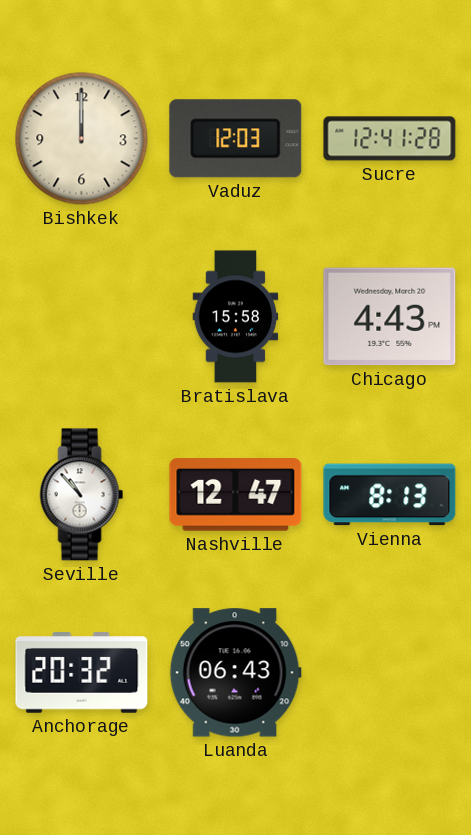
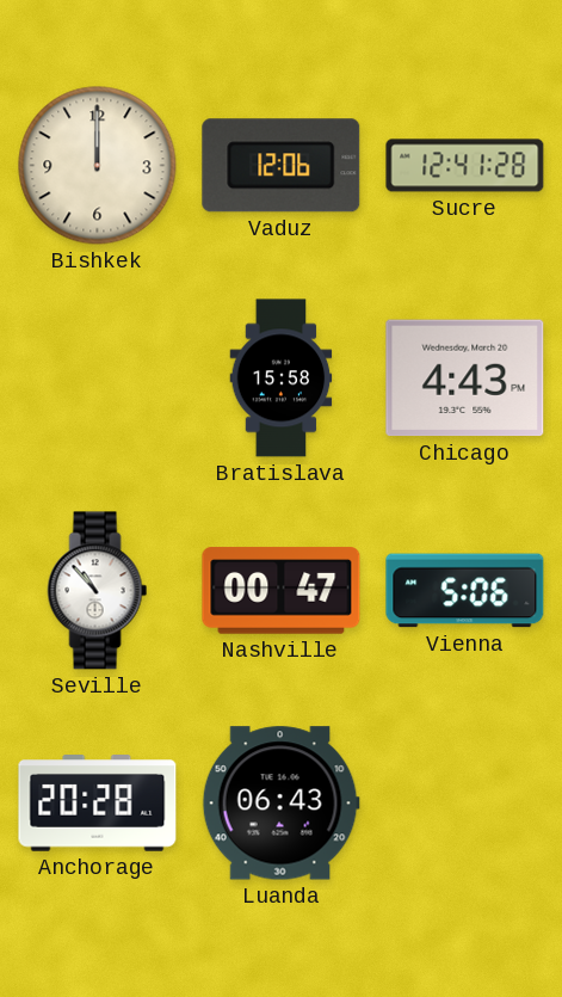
Vaduz: 12:03 -> 12:06
Nashville: 12:47 -> 00:47
Vienna: 8:13 -> 5:06
Anchorage: 20:32 -> 20:28
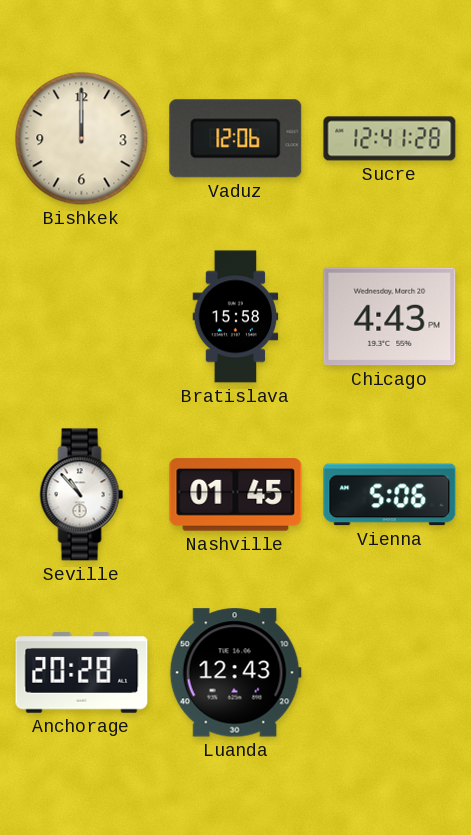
Nashville: 00:47 -> 01:45
Luanda: 06:43 -> 12:43
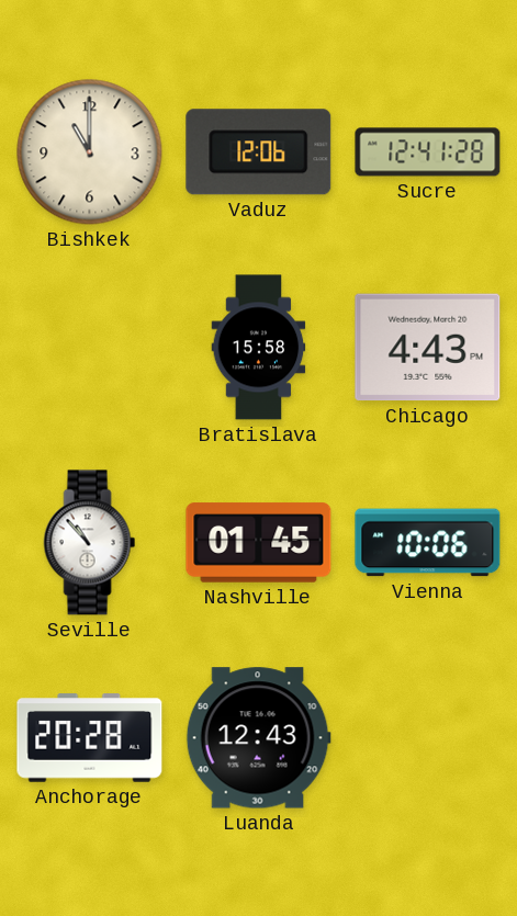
Bishkek: 12:00 -> 11:00
Vienna: 5:06 -> 10:06
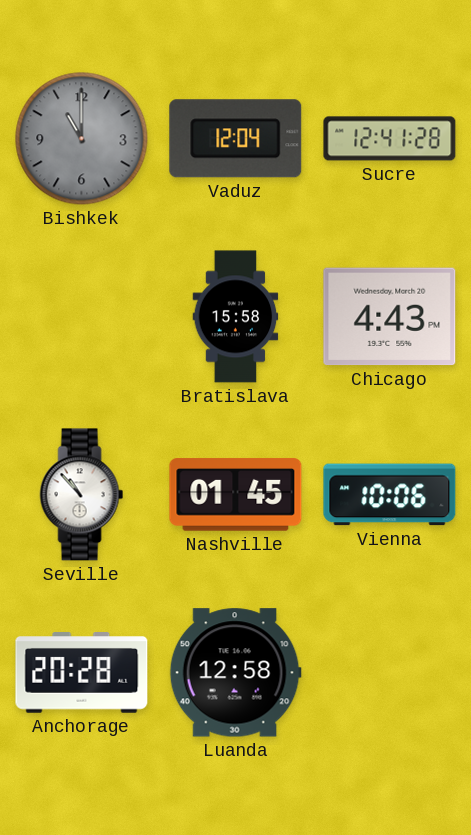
Bishkek dial: cream -> grey
Vaduz: 12:06 -> 12:04
Luanda: 12:43 -> 12:58
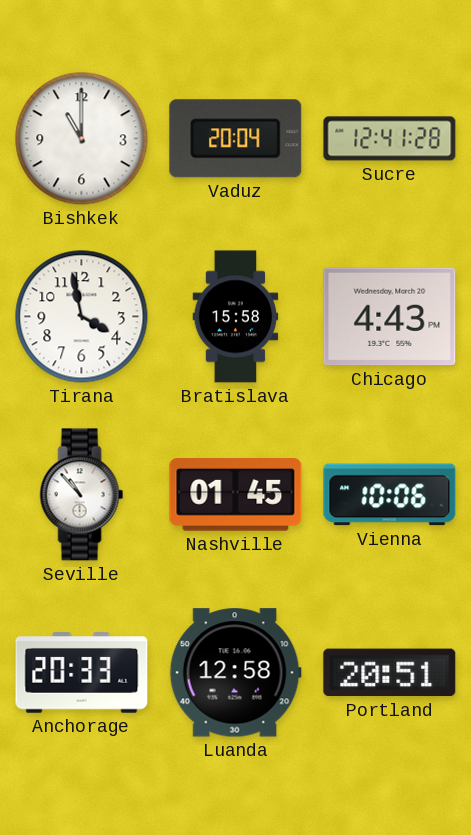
Bishkek dial: grey -> white
Vaduz: 12:04 -> 20:04
Tirana: none -> 3:58
Anchorage: 20:28 -> 20:33
Portland: none -> 20:51
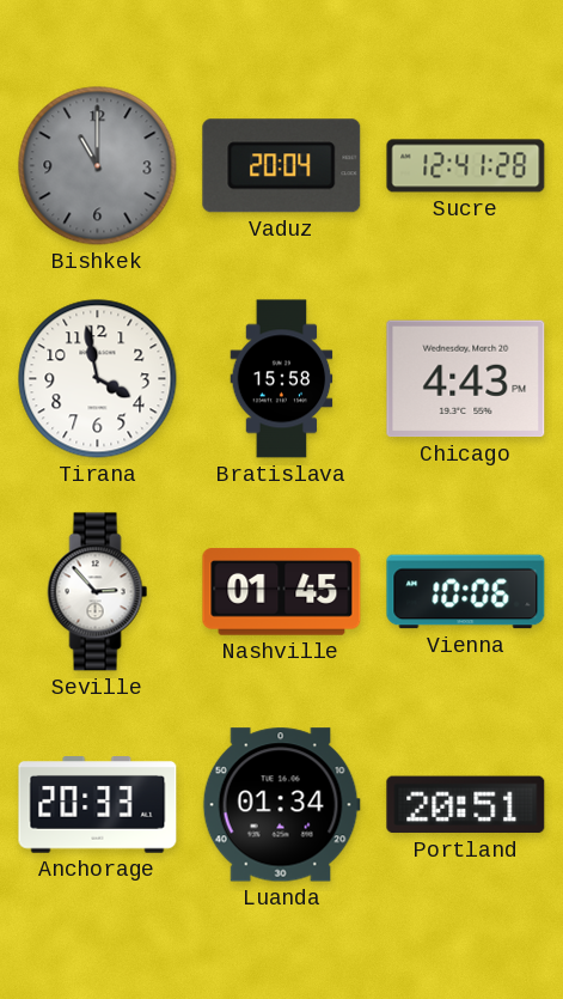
Bishkek dial: white -> grey
Seville: 10:53 -> 2:53
Luanda: 12:58 -> 01:34
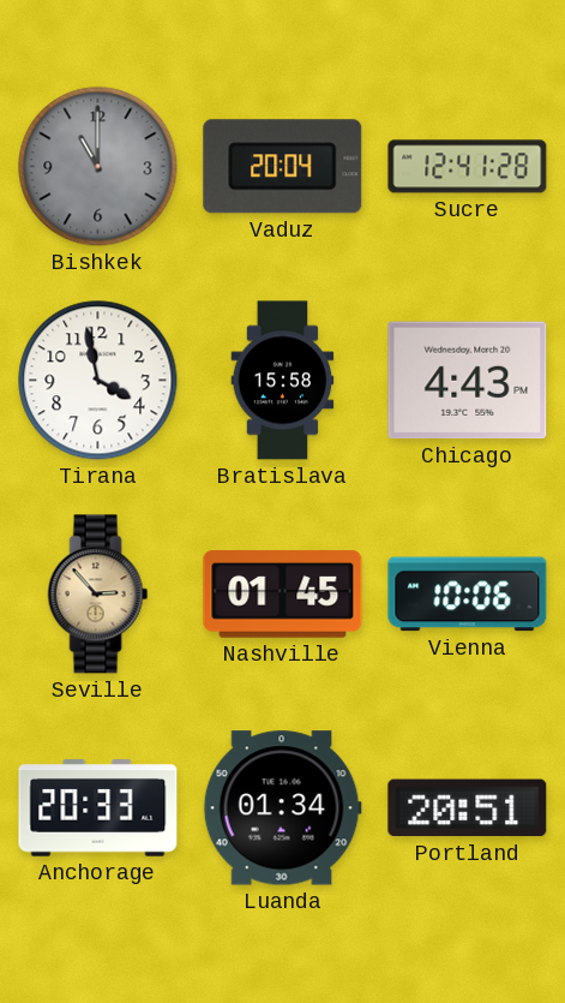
Seville dial: white -> champagne
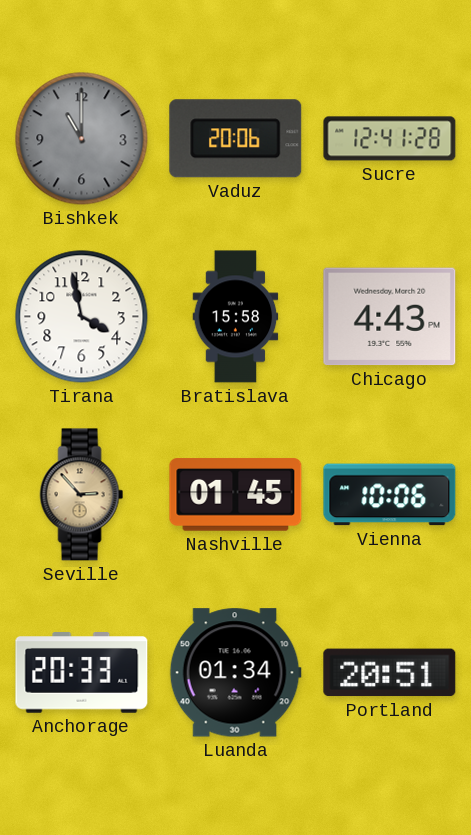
Vaduz: 20:04 -> 20:06
